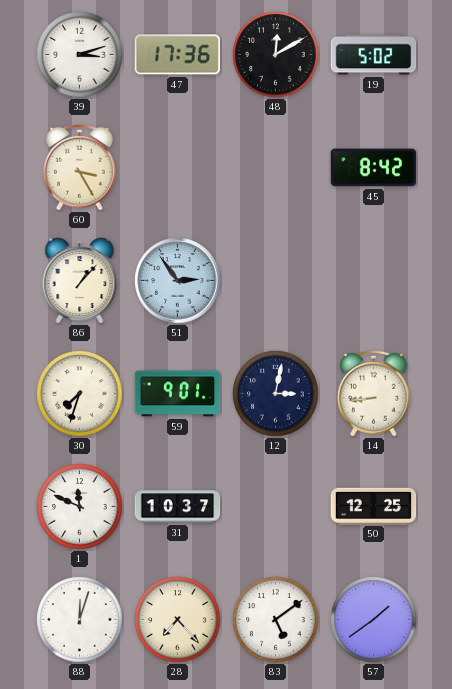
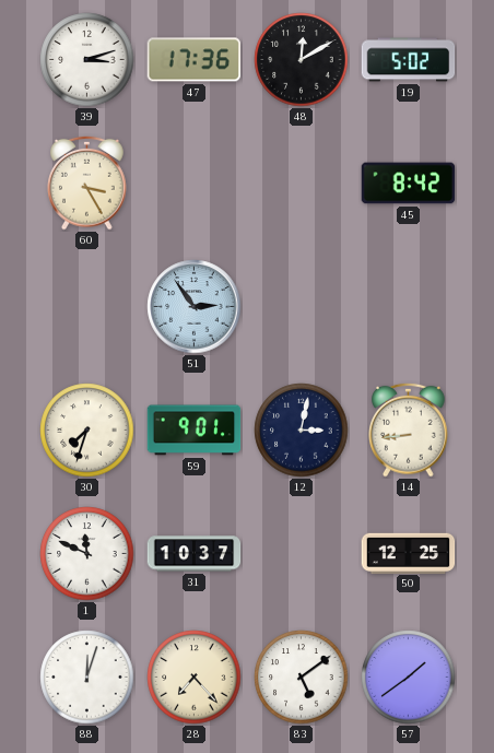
86: 1:07 -> none
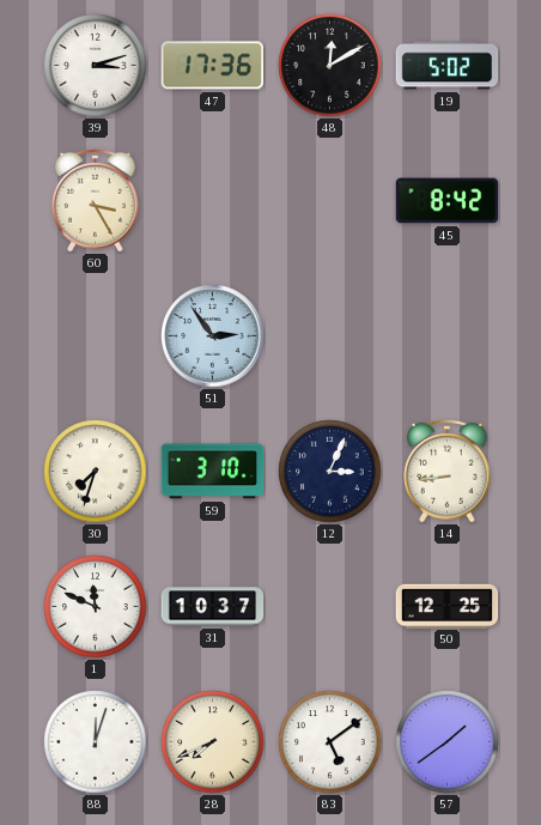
59: 9:01 -> 3:10
12: 3:02 -> 3:04
28: 7:23 -> 7:41
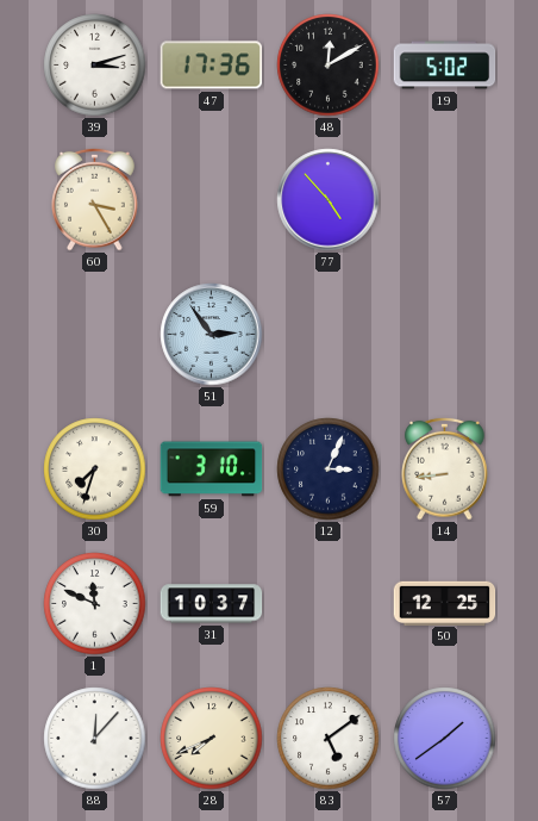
77: none -> 4:53
45: 8:42 -> none
88: 12:03 -> 12:07
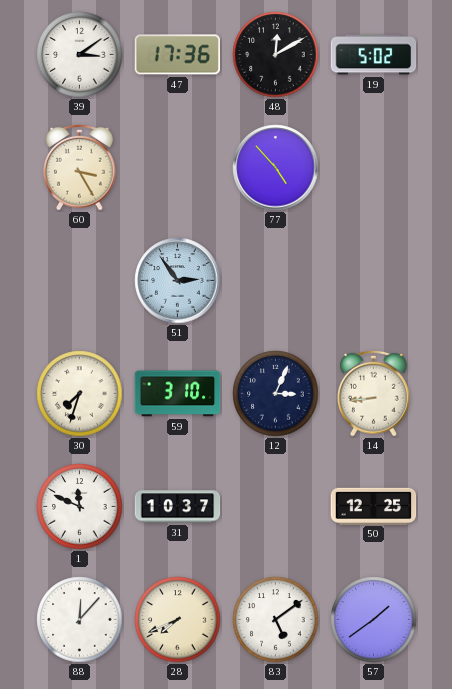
39: 3:12 -> 3:09
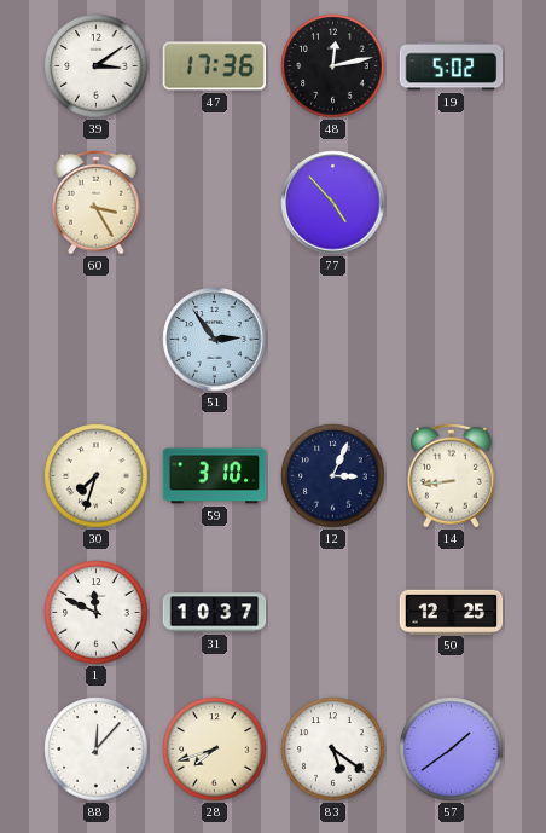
48: 12:10 -> 12:13
28: 7:41 -> 7:42
83: 5:09 -> 5:21
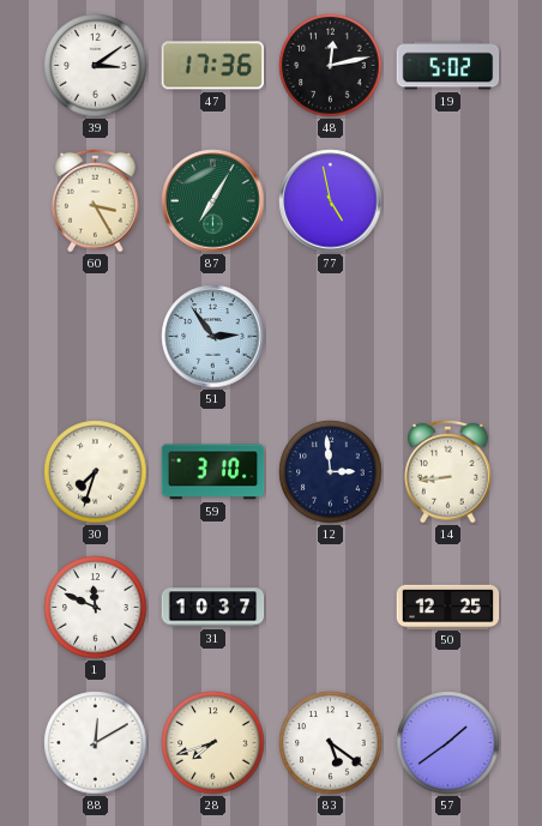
87: none -> 7:05
77: 4:53 -> 4:58
12: 3:04 -> 2:59
88: 12:07 -> 12:10
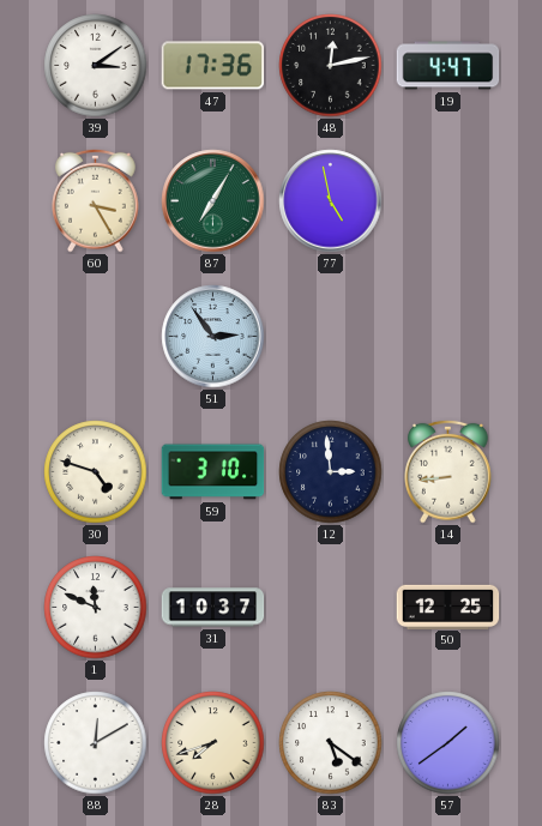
19: 5:02 -> 4:47
30: 7:33 -> 4:48
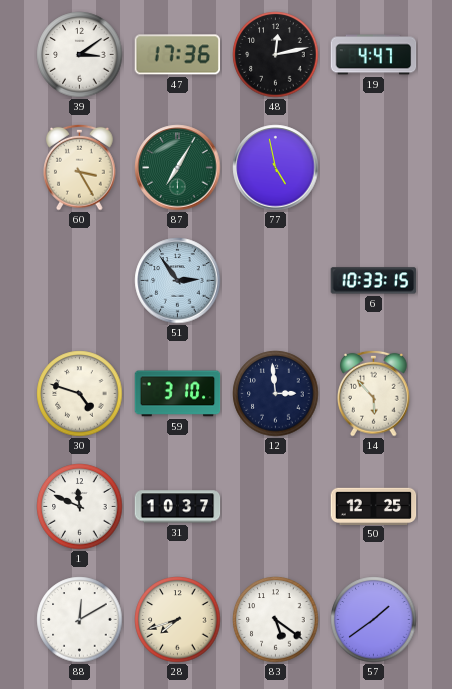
6: none -> 10:33
14: 8:44 -> 5:53
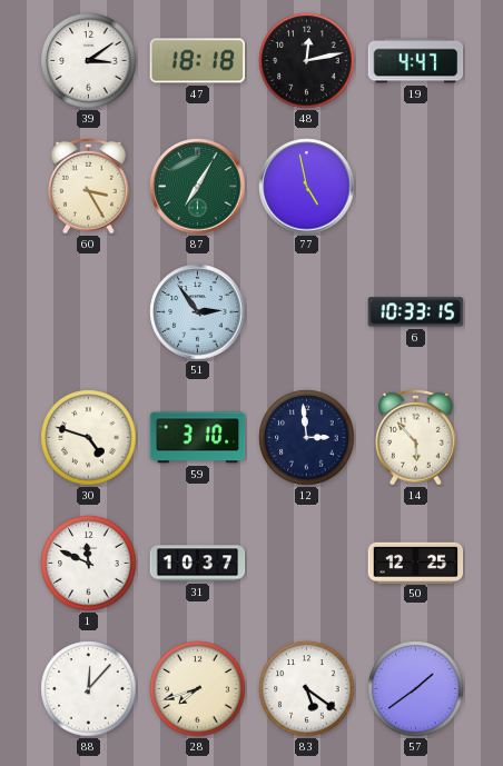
47: 17:36 -> 18:18
88: 12:10 -> 12:07
